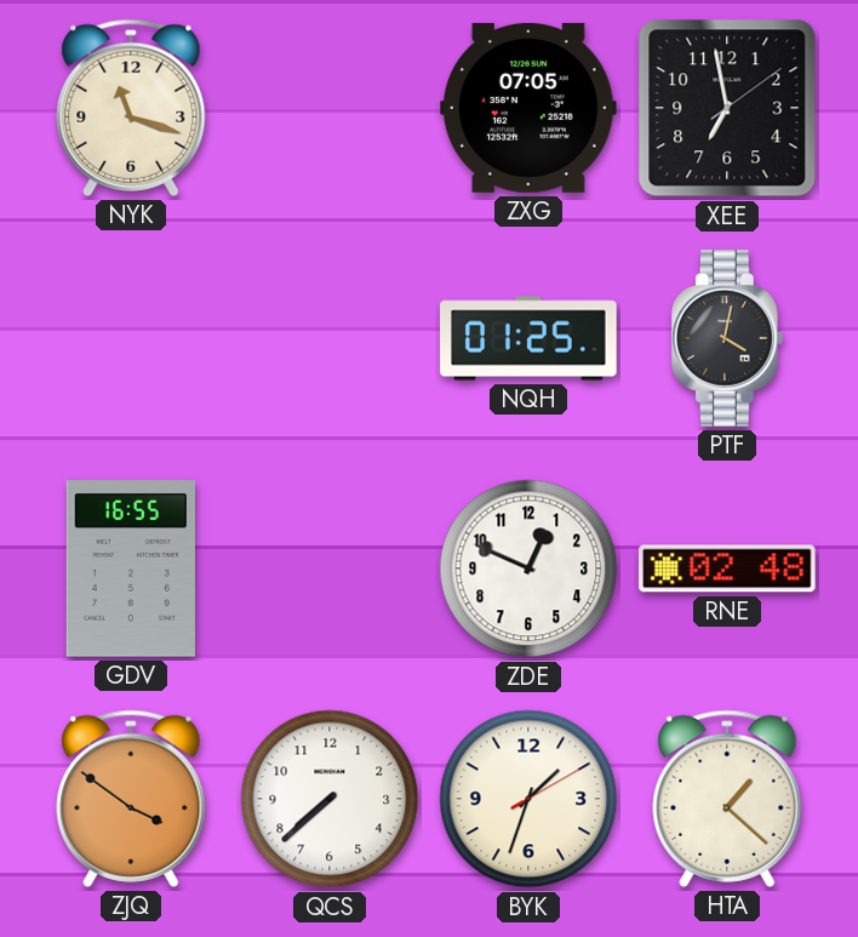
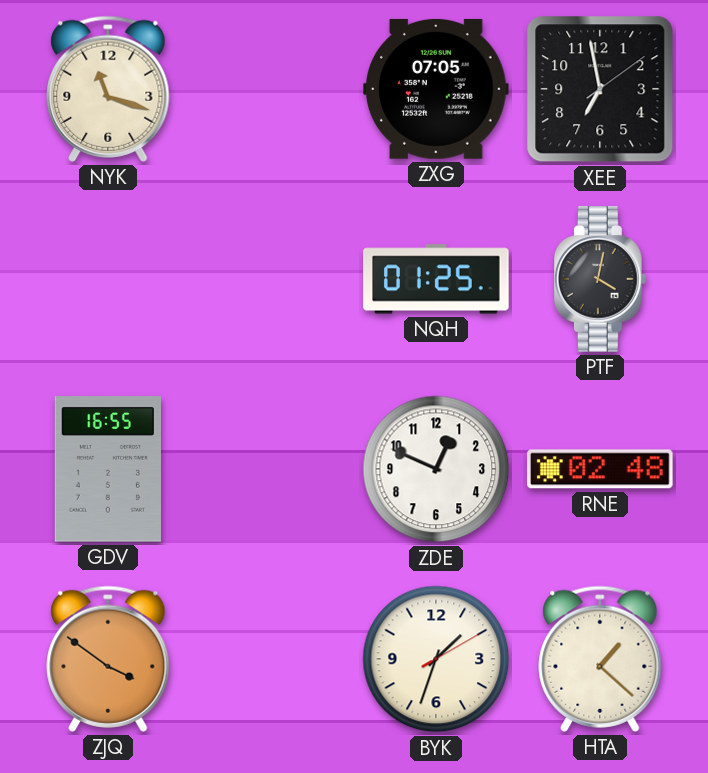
QCS: 7:38 -> none
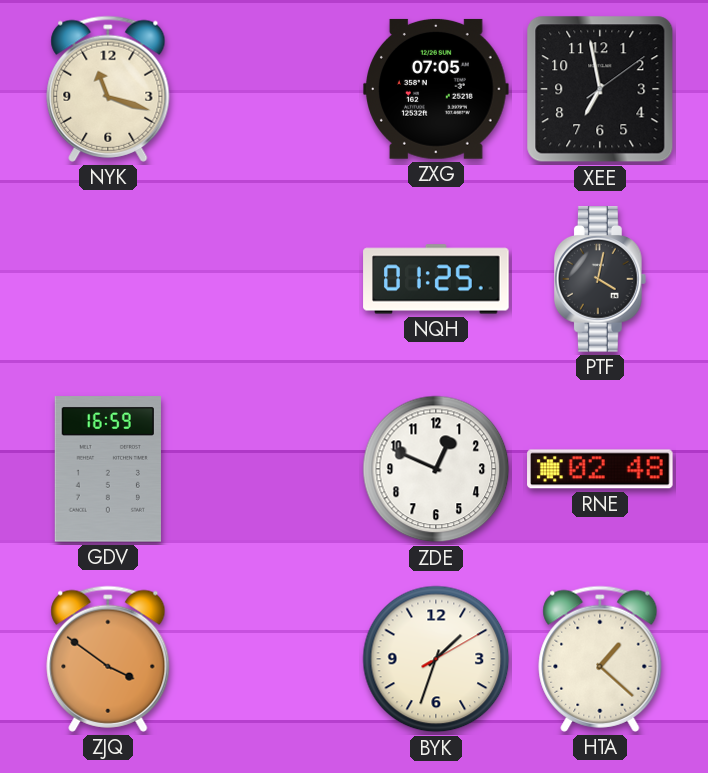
GDV: 16:55 -> 16:59
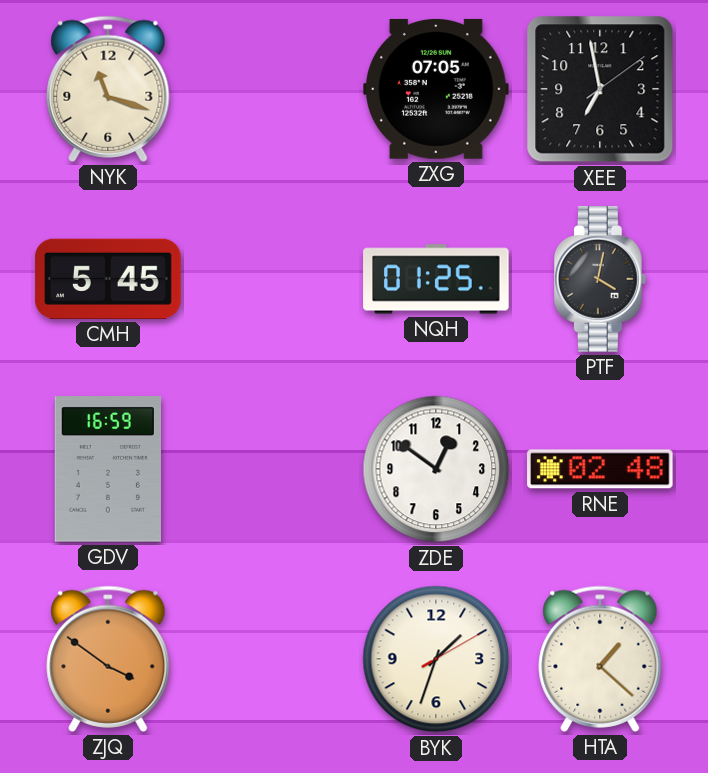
CMH: none -> 5:45
ZDE: 12:49 -> 12:51
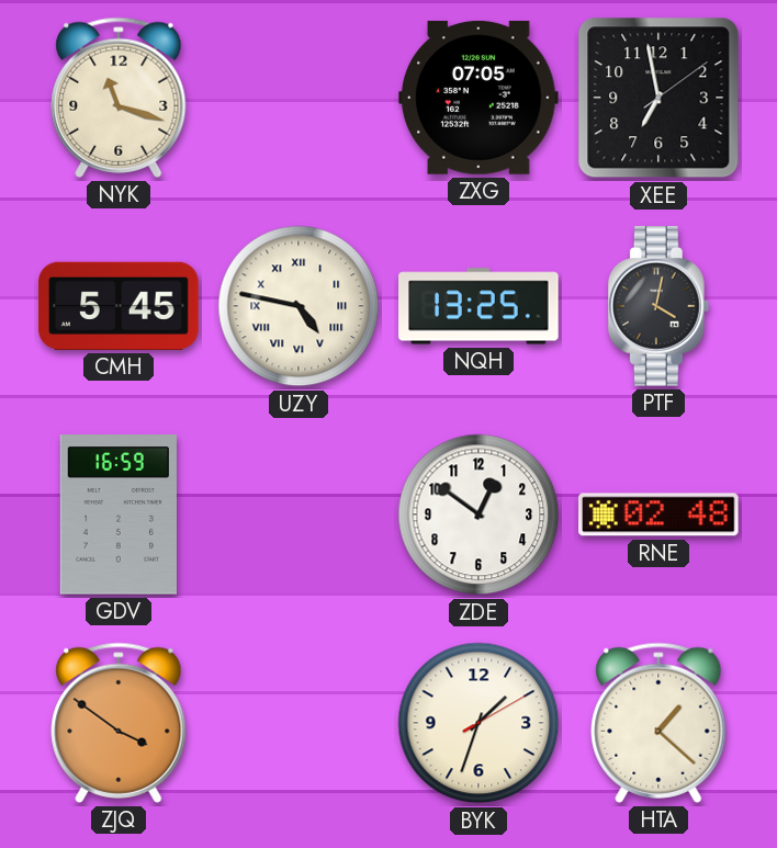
UZY: none -> 4:47
NQH: 01:25 -> 13:25
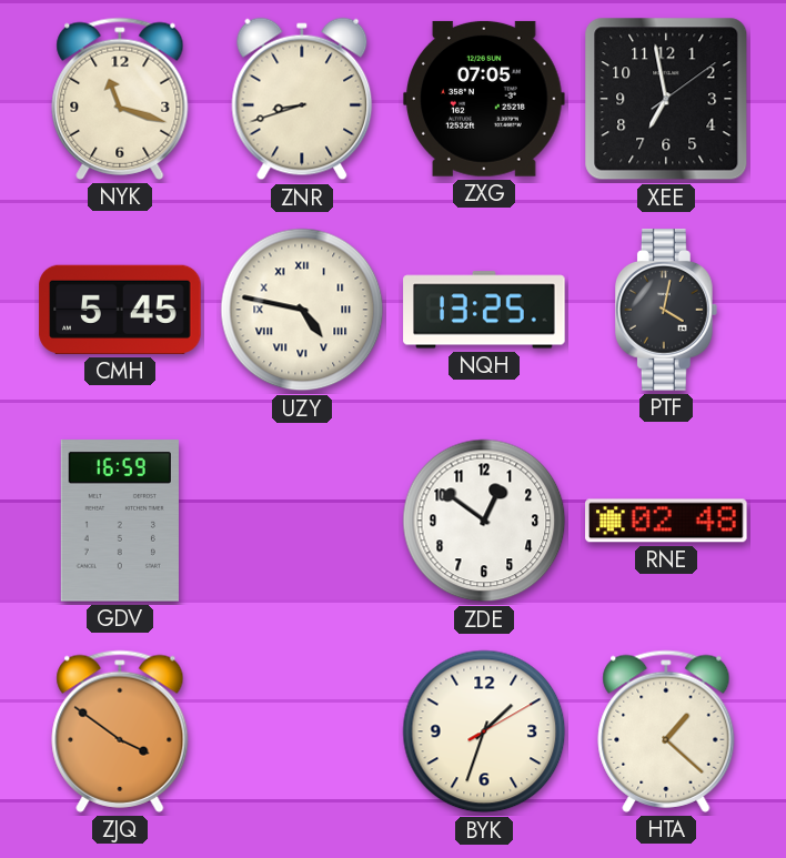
ZNR: none -> 8:42
